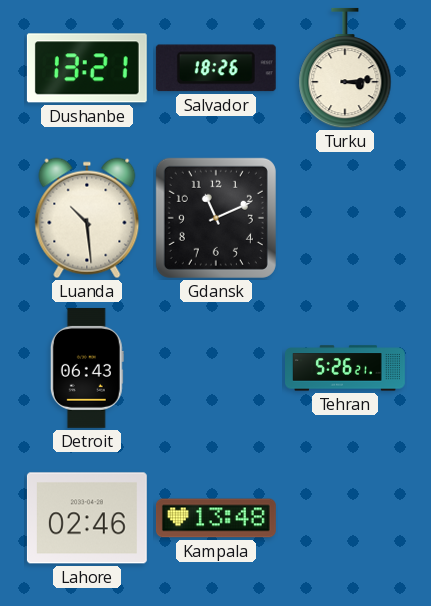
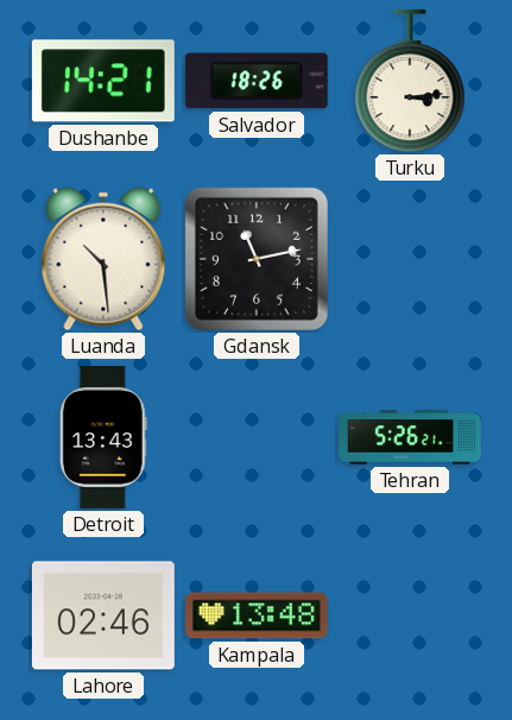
Dushanbe: 13:21 -> 14:21
Gdansk: 11:11 -> 11:13
Detroit: 06:43 -> 13:43
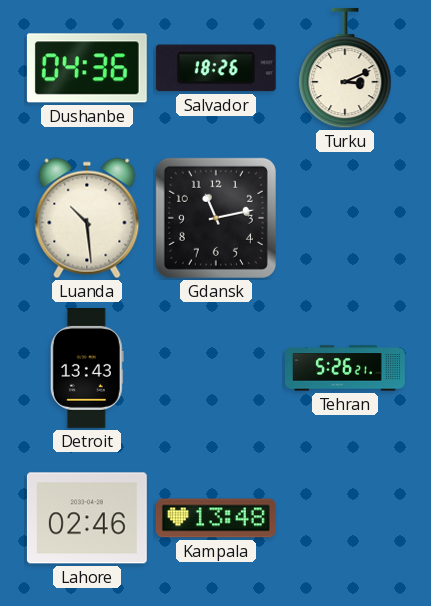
Dushanbe: 14:21 -> 04:36
Turku: 3:14 -> 3:11
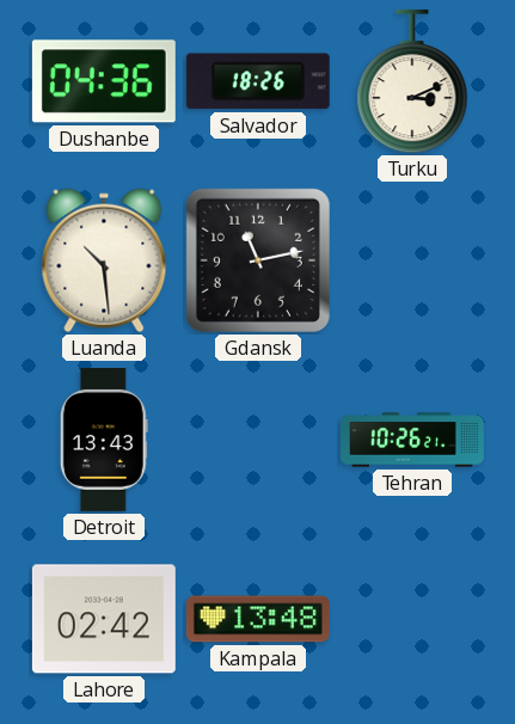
Tehran: 5:26 -> 10:26
Lahore: 02:46 -> 02:42
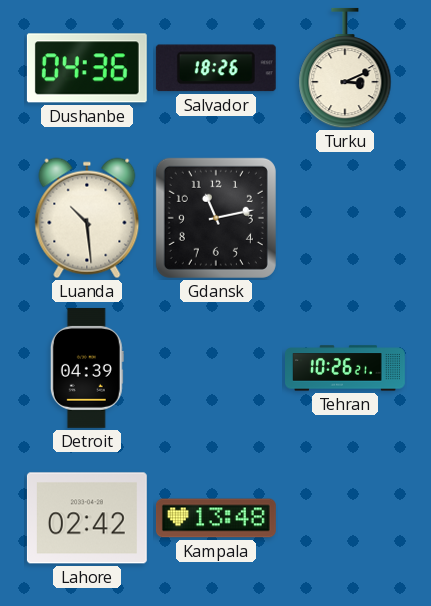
Detroit: 13:43 -> 04:39
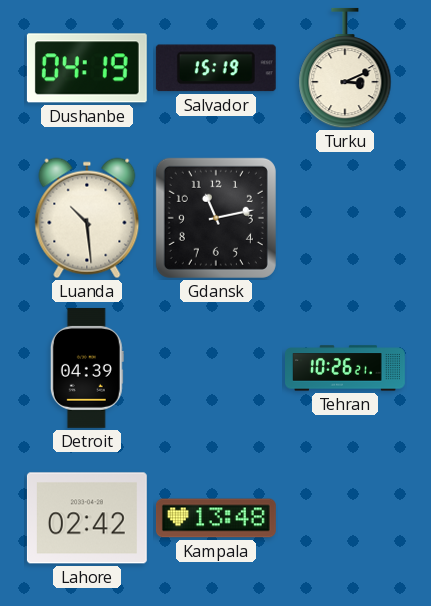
Dushanbe: 04:36 -> 04:19
Salvador: 18:26 -> 15:19
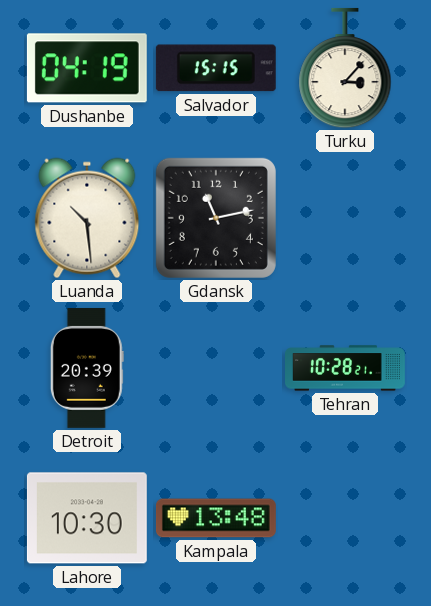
Salvador: 15:19 -> 15:15
Turku: 3:11 -> 3:07
Detroit: 04:39 -> 20:39
Tehran: 10:26 -> 10:28
Lahore: 02:42 -> 10:30
